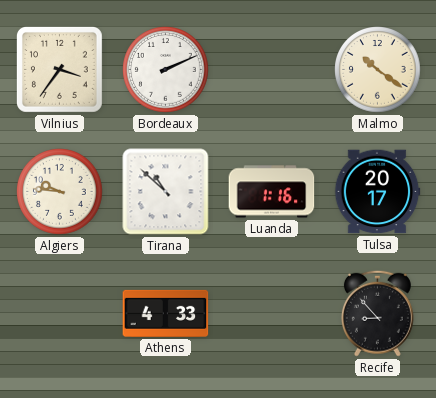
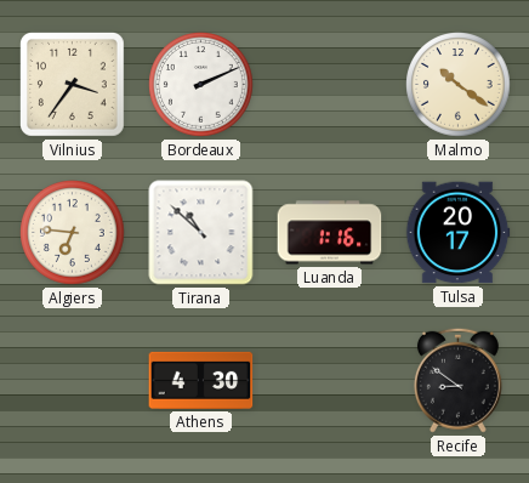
Algiers: 9:46 -> 6:46
Athens: 4:33 -> 4:30
Recife: 8:53 -> 8:51
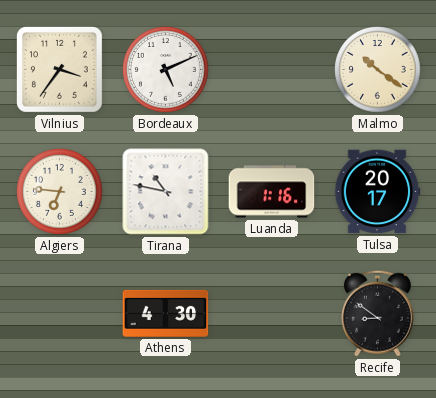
Bordeaux: 2:11 -> 5:11
Tirana: 10:52 -> 10:47
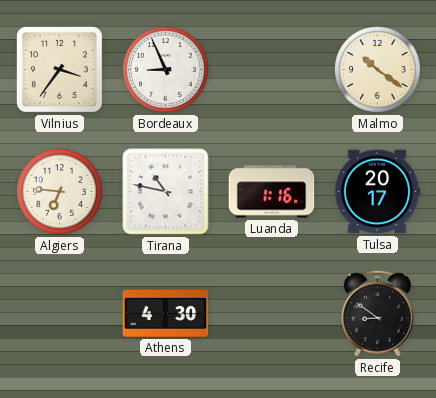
Bordeaux: 5:11 -> 8:56
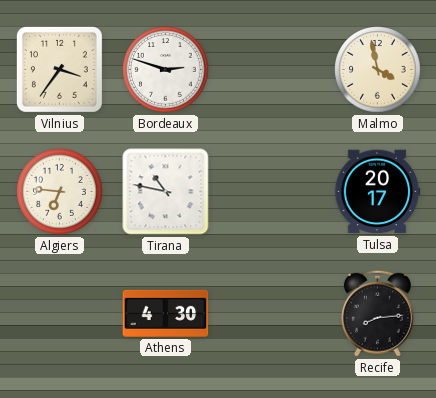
Bordeaux: 8:56 -> 2:48
Malmo: 10:21 -> 3:58
Luanda: 1:16 -> none
Recife: 8:51 -> 8:14
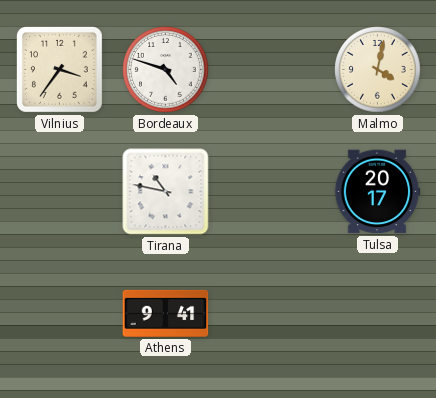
Bordeaux: 2:48 -> 4:48
Malmo: 3:58 -> 4:02
Algiers: 6:46 -> none
Athens: 4:30 -> 9:41
Recife: 8:14 -> none
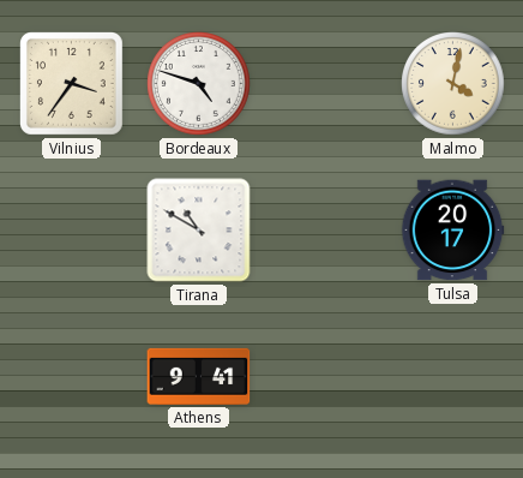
Tirana: 10:47 -> 10:50
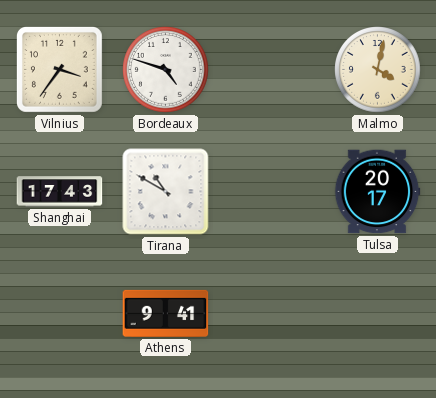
Shanghai: none -> 17:43
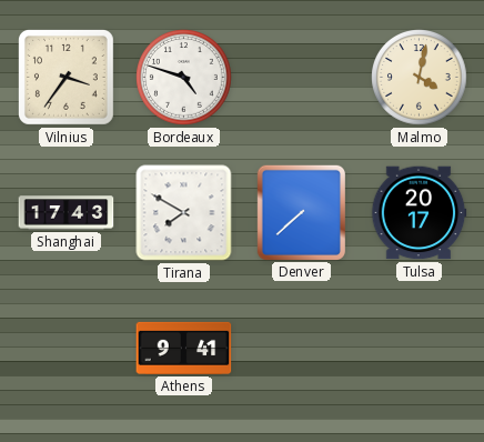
Tirana: 10:50 -> 7:50
Denver: none -> 7:38
